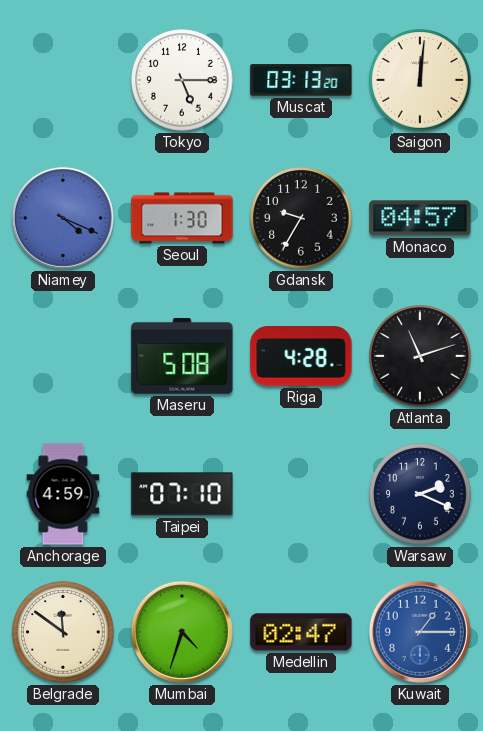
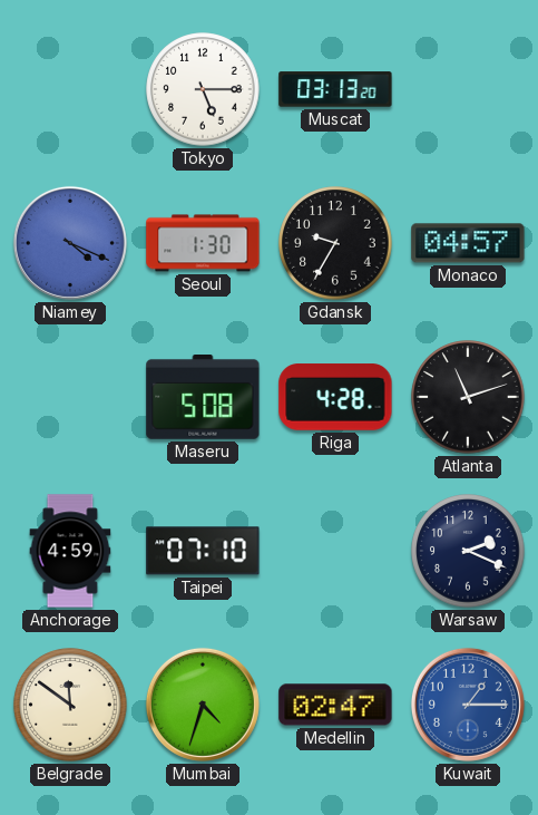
Saigon: 12:01 -> none
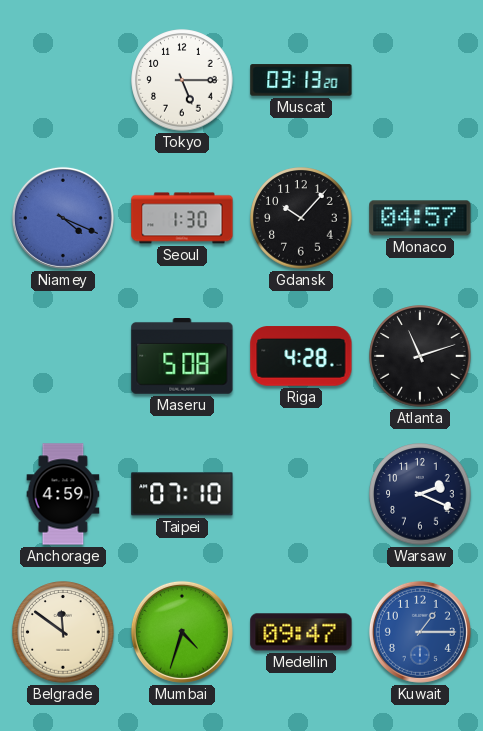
Gdansk: 9:35 -> 10:07
Medellin: 02:47 -> 09:47
